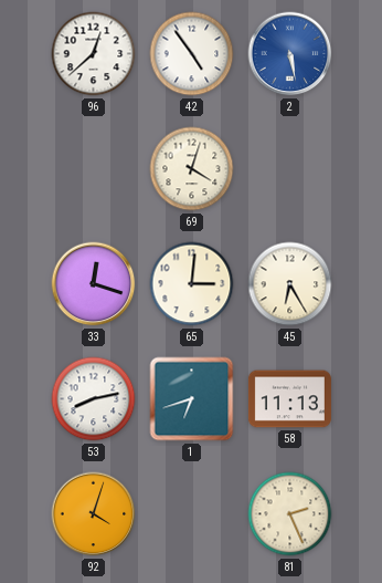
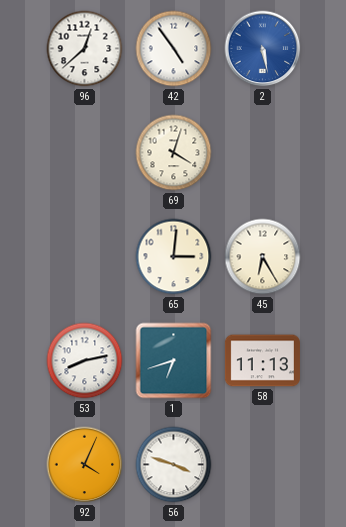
33: 12:18 -> none
92: 4:03 -> 4:04
56: none -> 3:48
81: 2:26 -> none
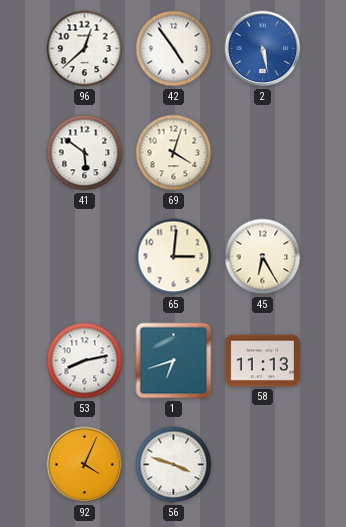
41: none -> 5:51
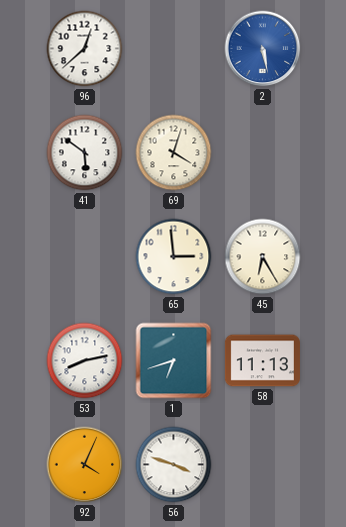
42: 4:54 -> none
65: 3:01 -> 2:59
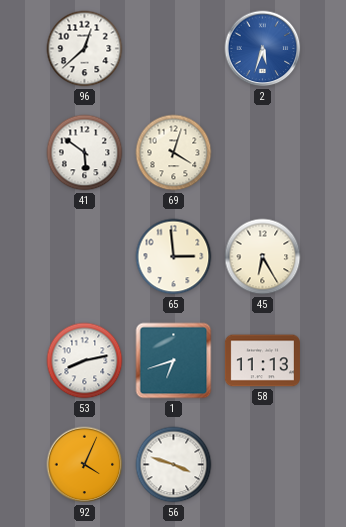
2: 5:28 -> 5:33
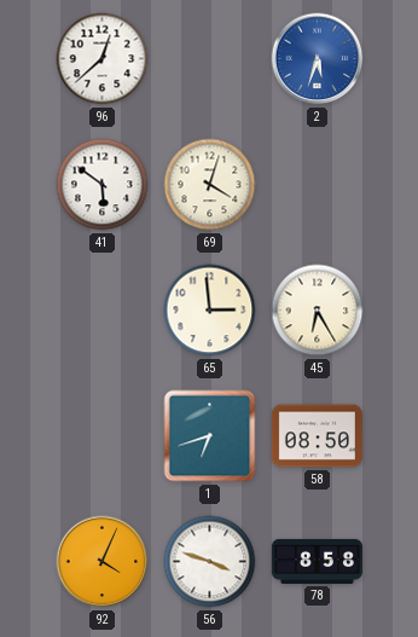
53: 8:13 -> none
58: 11:13 -> 08:50
78: none -> 8:58
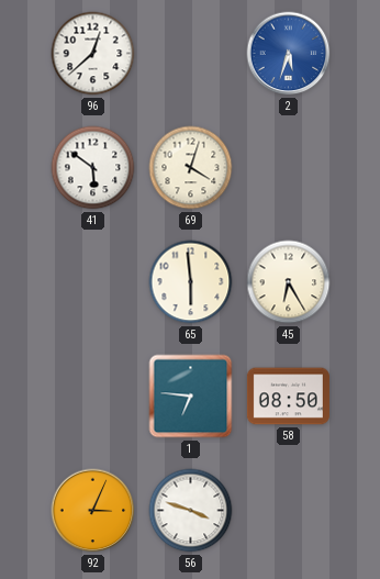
65: 2:59 -> 5:59
1: 6:42 -> 6:46
92: 4:04 -> 3:04
78: 8:58 -> none
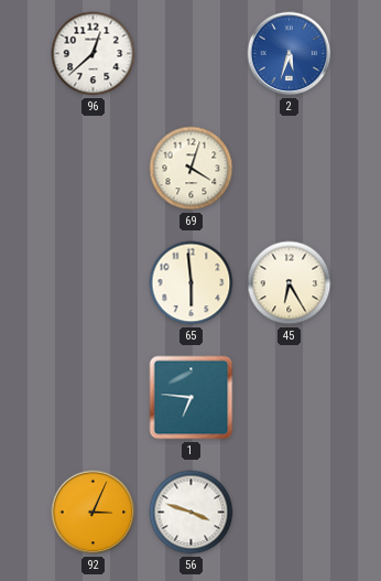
41: 5:51 -> none
58: 08:50 -> none
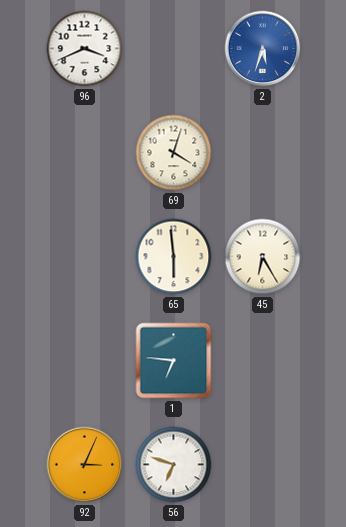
96: 12:38 -> 3:41
56: 3:48 -> 6:48
